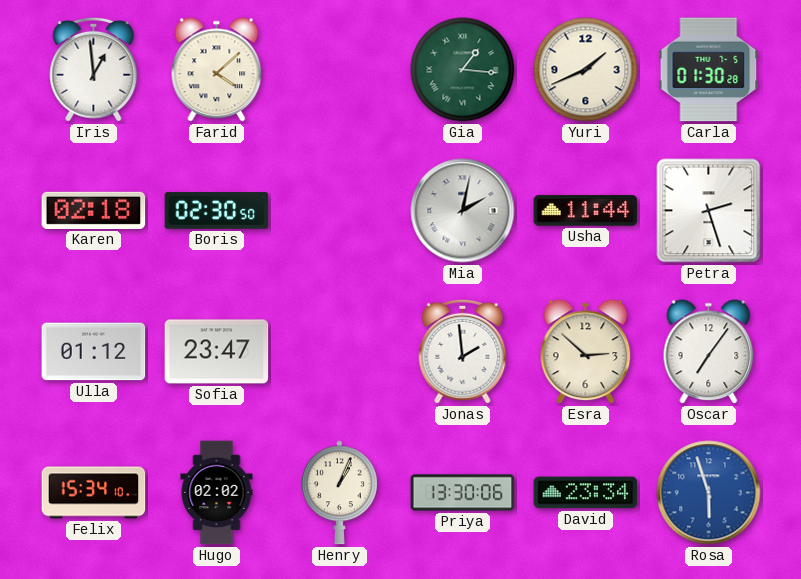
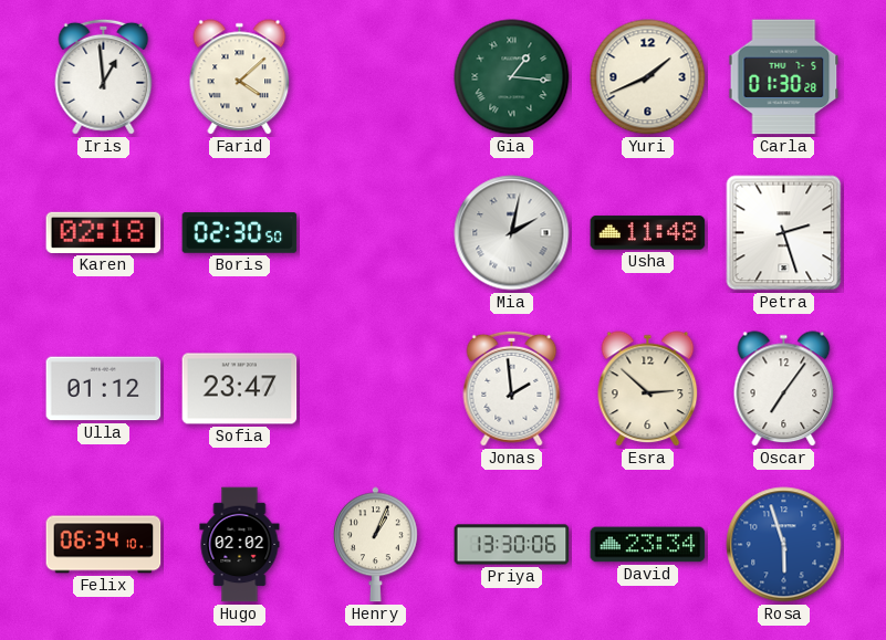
Usha: 11:44 -> 11:48
Felix: 15:34 -> 06:34
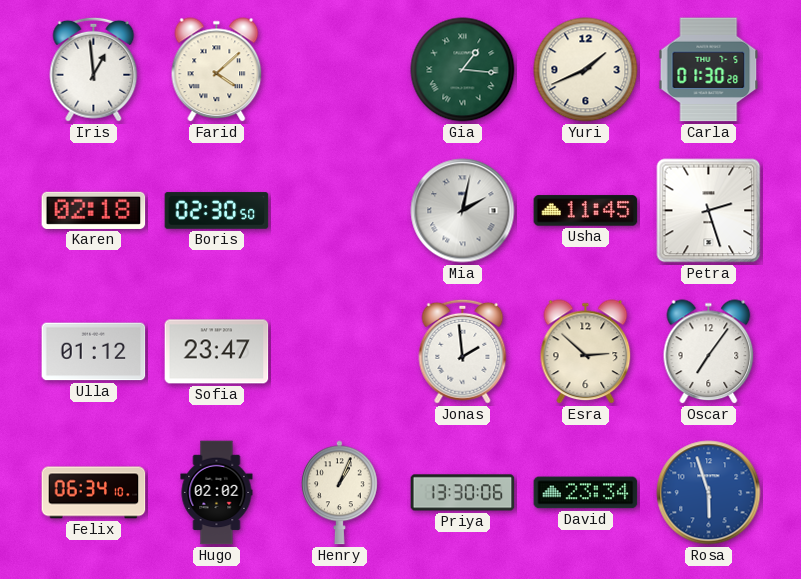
Usha: 11:48 -> 11:45
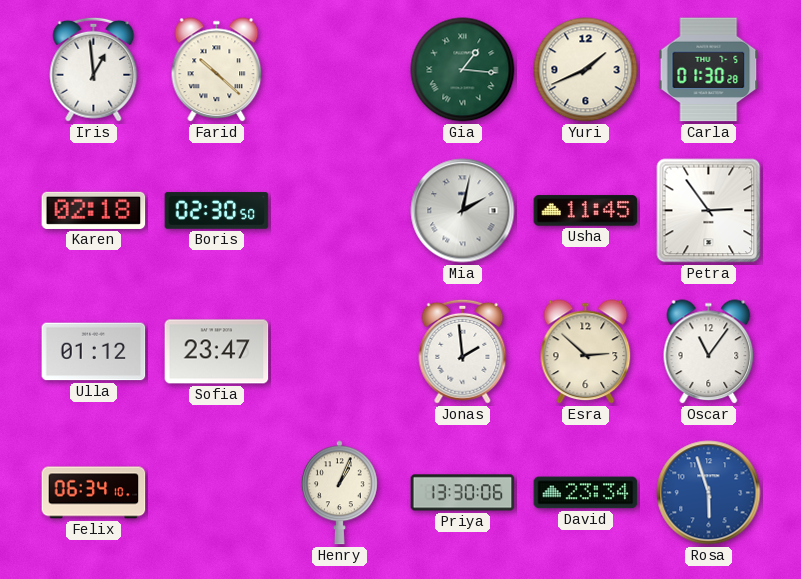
Farid: 4:08 -> 10:22
Petra: 2:27 -> 2:54
Oscar: 7:06 -> 11:06
Hugo: 02:02 -> none
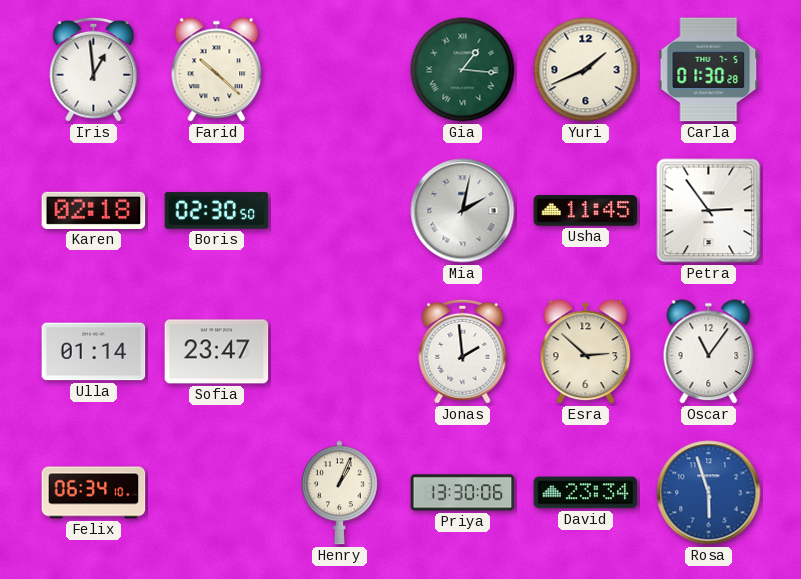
Ulla: 01:12 -> 01:14
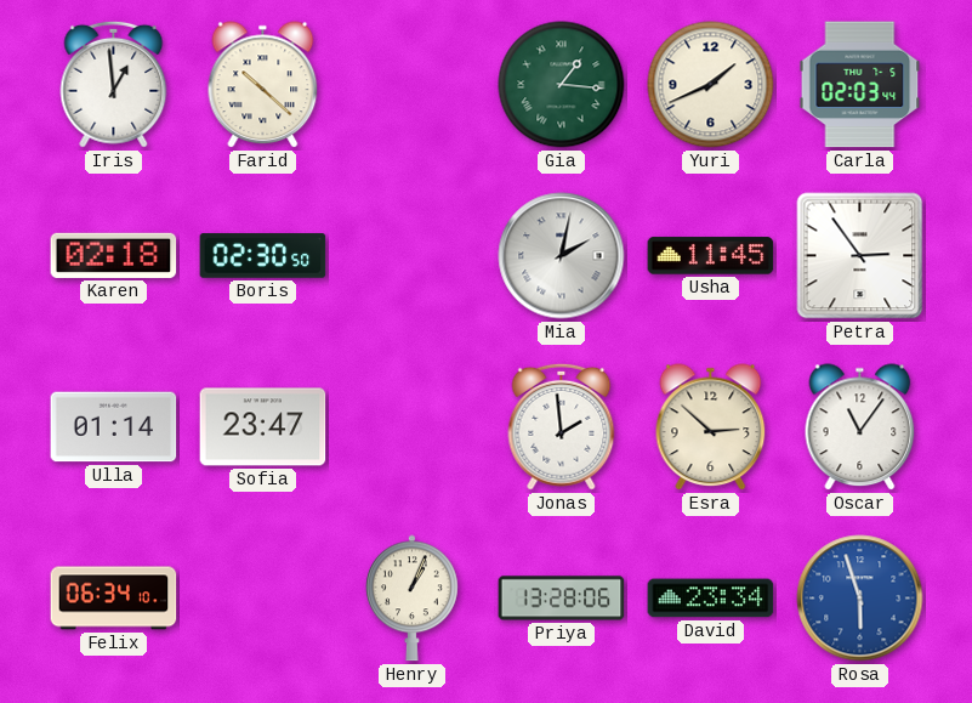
Carla: 01:30 -> 02:03
Priya: 13:30 -> 13:28
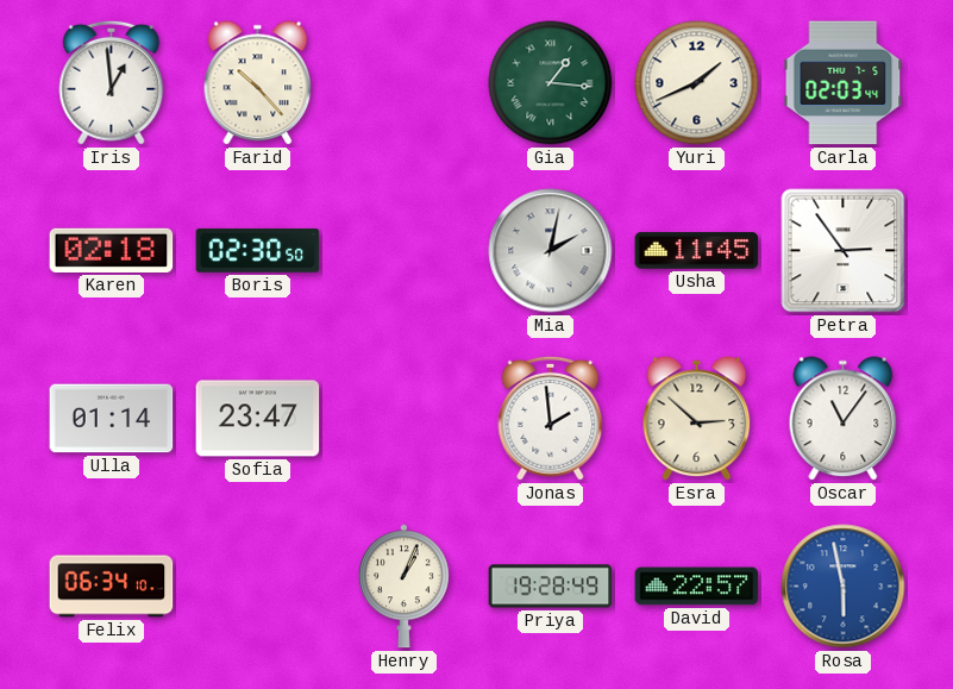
Farid: 10:22 -> 10:23
Priya: 13:28 -> 19:28
David: 23:34 -> 22:57
Rosa: 5:57 -> 5:58
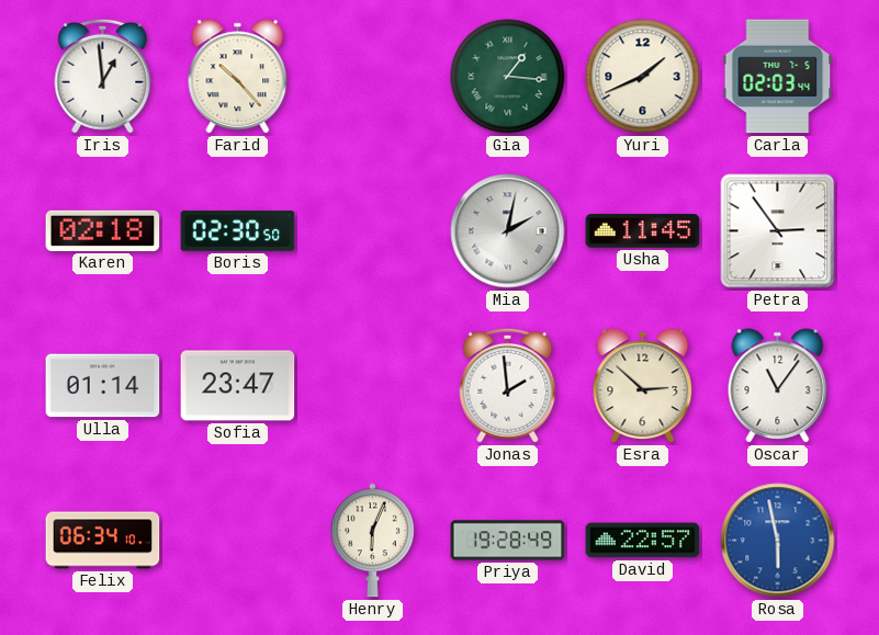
Henry: 1:04 -> 6:04
